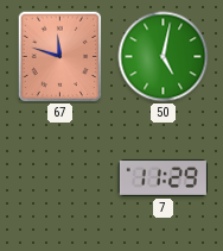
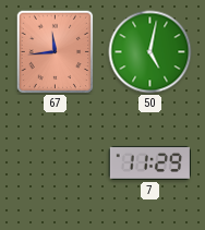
67: 11:48 -> 11:44
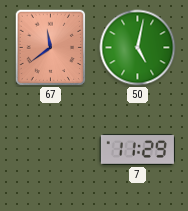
67: 11:44 -> 11:39
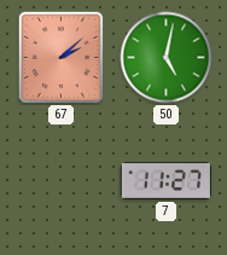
67: 11:39 -> 2:08
7: 11:29 -> 11:27
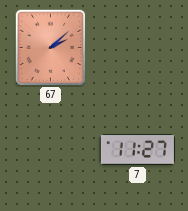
50: 5:02 -> none
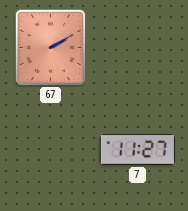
67: 2:08 -> 2:10
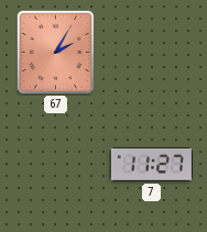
67: 2:10 -> 2:05
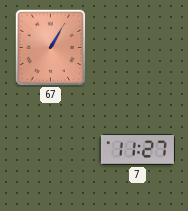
67: 2:05 -> 1:05
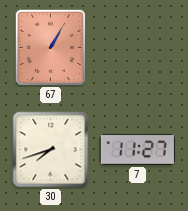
30: none -> 7:42
